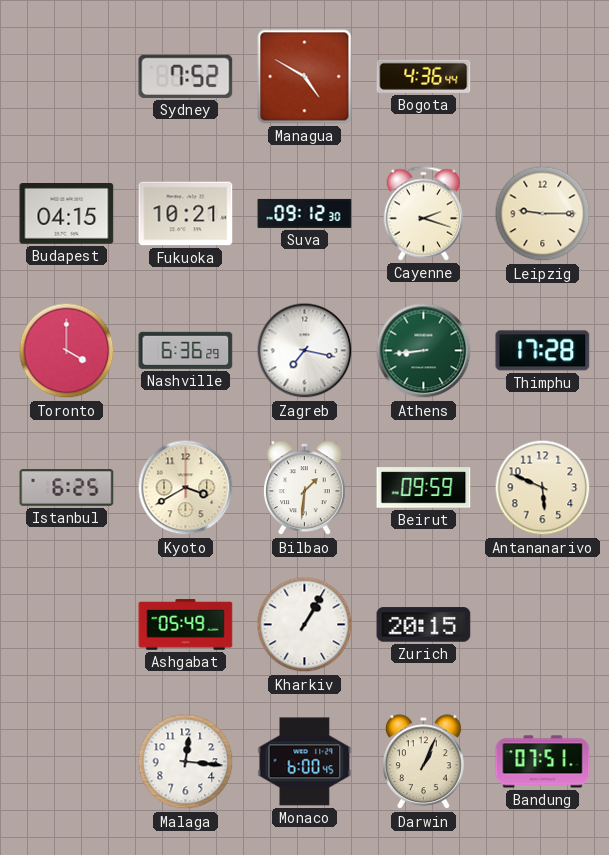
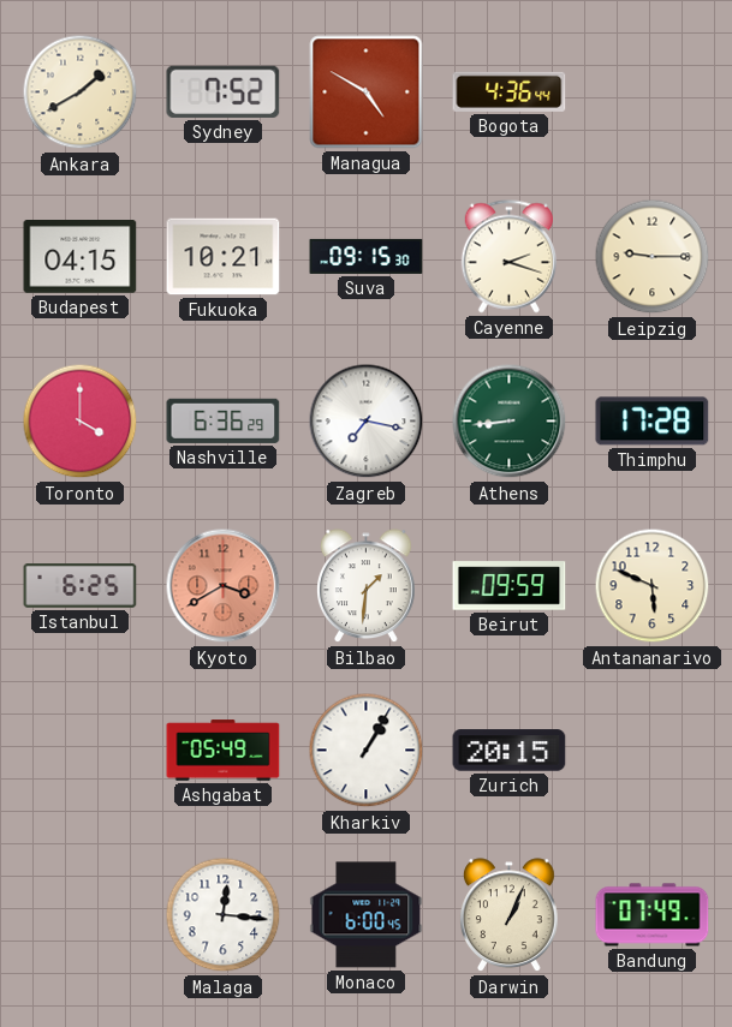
Ankara: none -> 1:40
Suva: 09:12 -> 09:15
Kyoto dial: cream -> salmon
Bandung: 07:51 -> 07:49
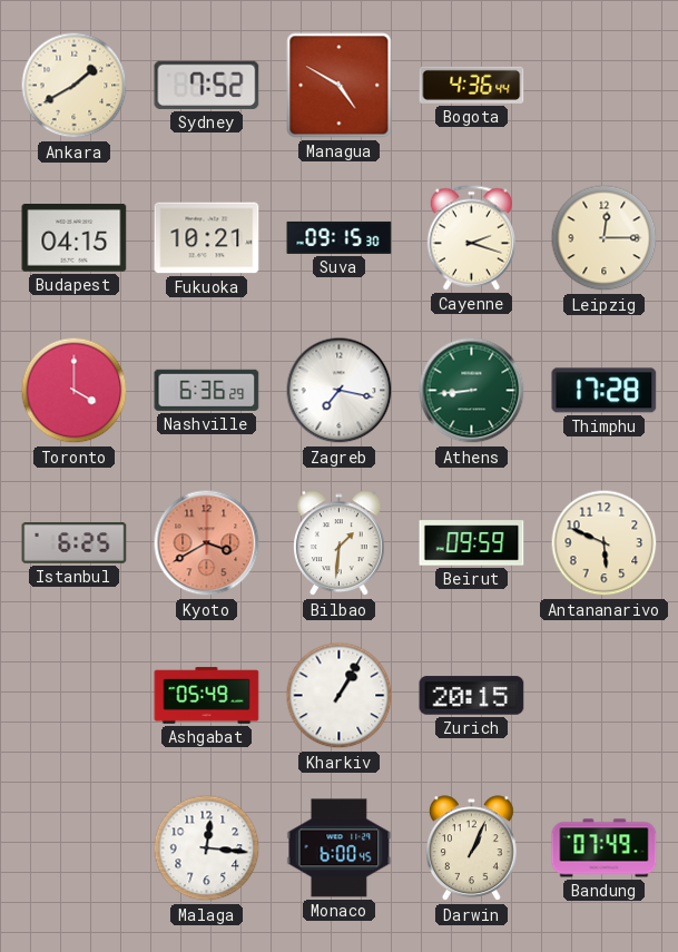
Leipzig: 9:15 -> 12:15
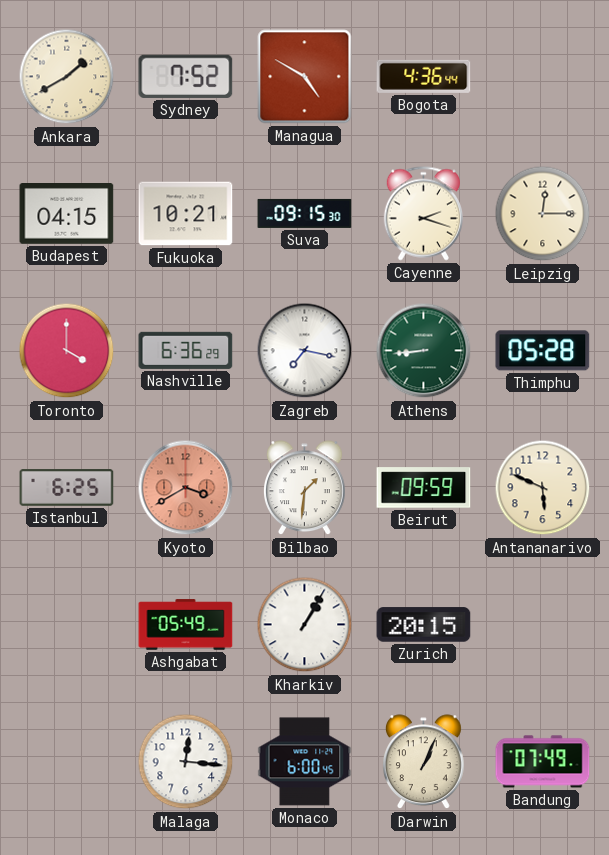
Thimphu: 17:28 -> 05:28
